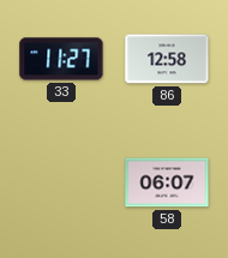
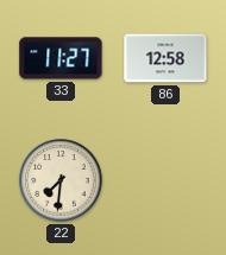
22: none -> 7:31
58: 06:07 -> none
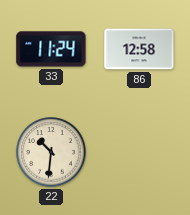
33: 11:27 -> 11:24
22: 7:31 -> 10:31
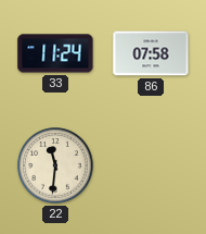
86: 12:58 -> 07:58
22: 10:31 -> 11:31
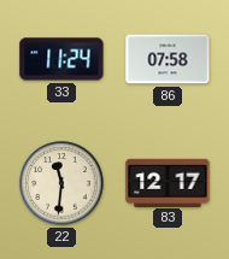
83: none -> 12:17
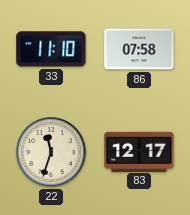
33: 11:24 -> 11:10
22: 11:31 -> 11:33
